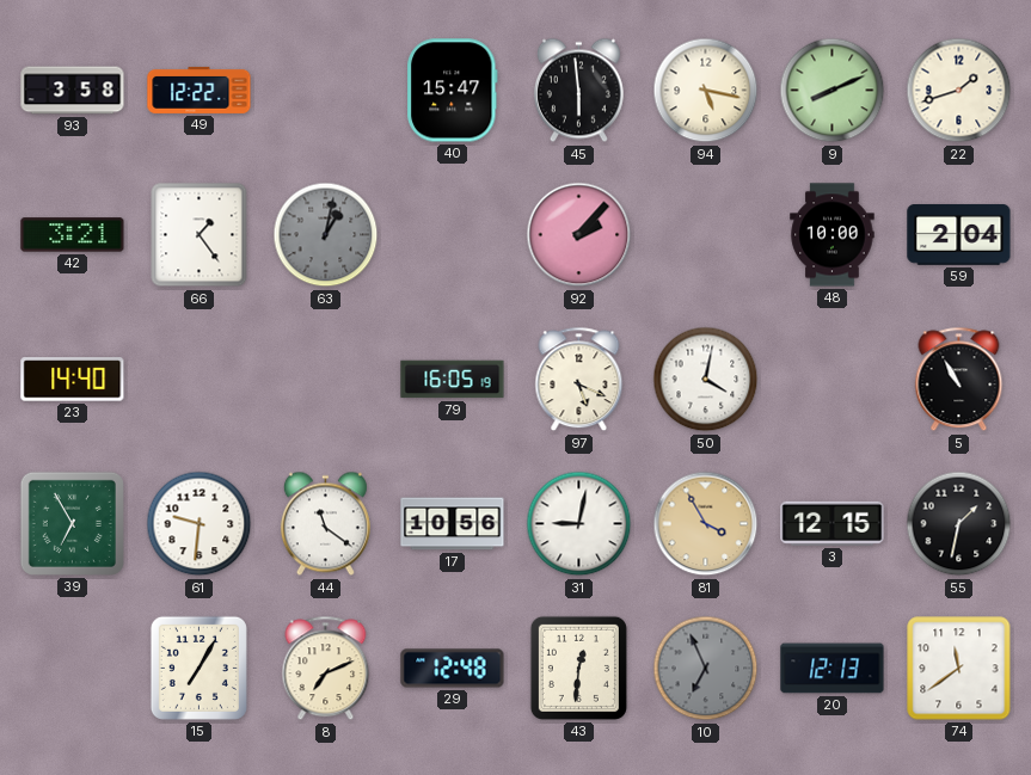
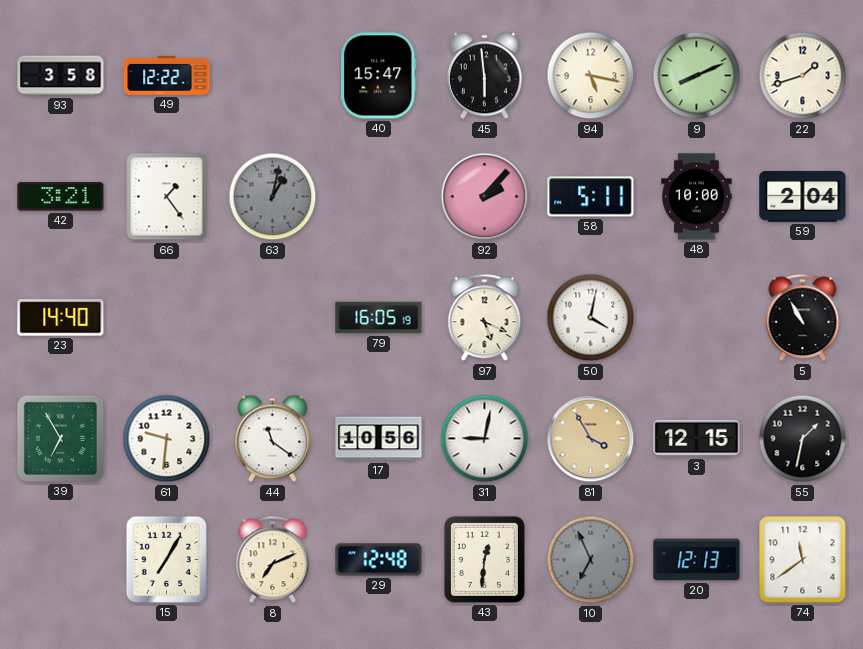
58: none -> 5:11
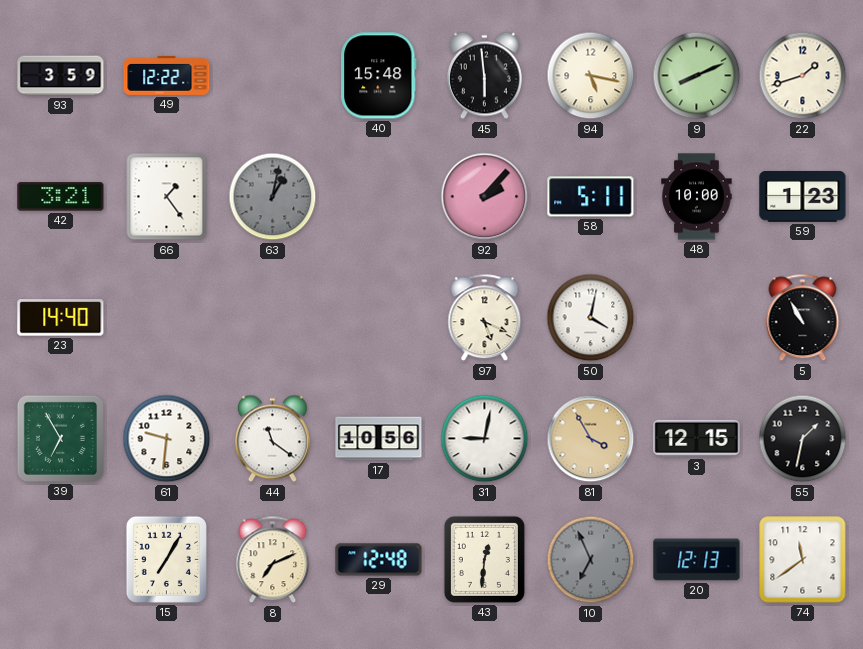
93: 3:58 -> 3:59
40: 15:47 -> 15:48
59: 2:04 -> 1:23
79: 16:05 -> none
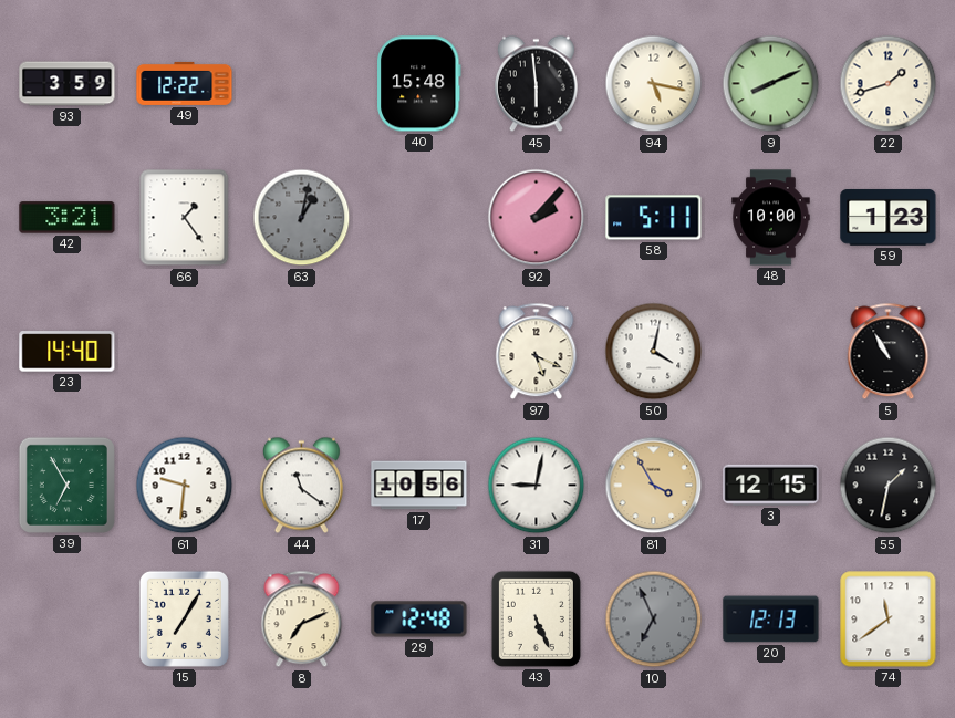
43: 12:31 -> 5:26
